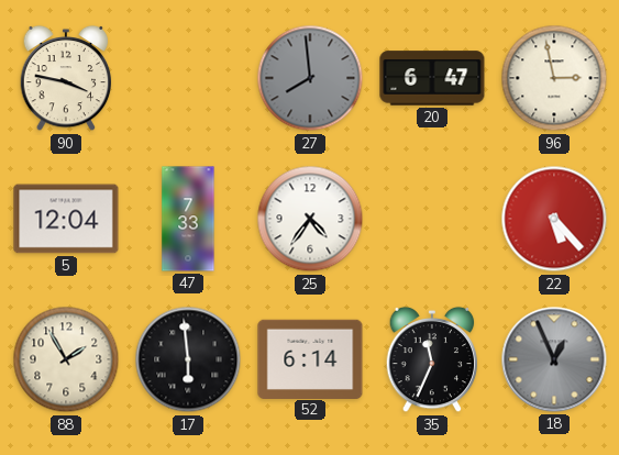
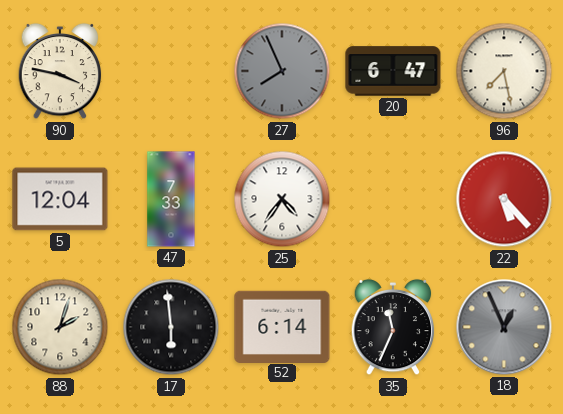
27: 7:59 -> 7:56
96: 2:58 -> 7:28
88: 1:55 -> 2:03
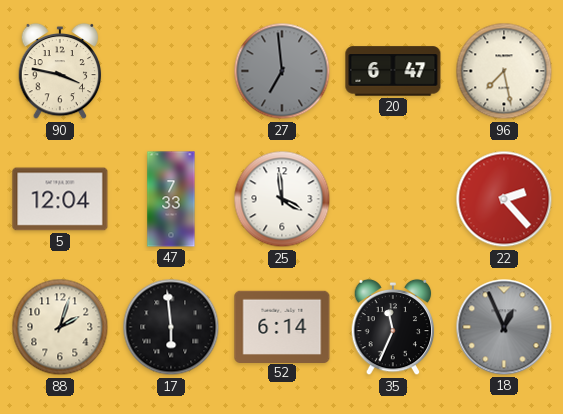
27: 7:56 -> 6:59
25: 4:36 -> 3:59
22: 5:23 -> 2:23
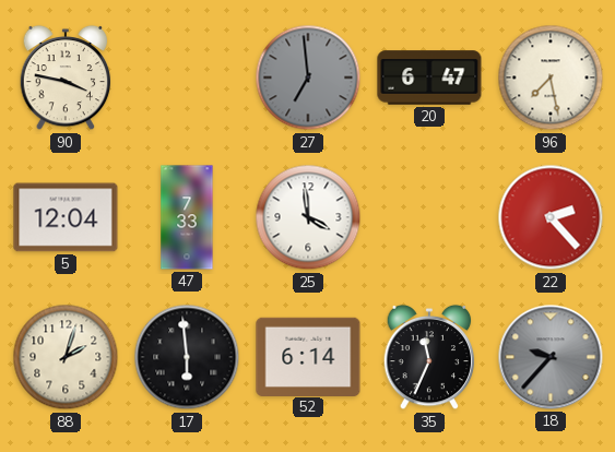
18: 12:56 -> 9:37
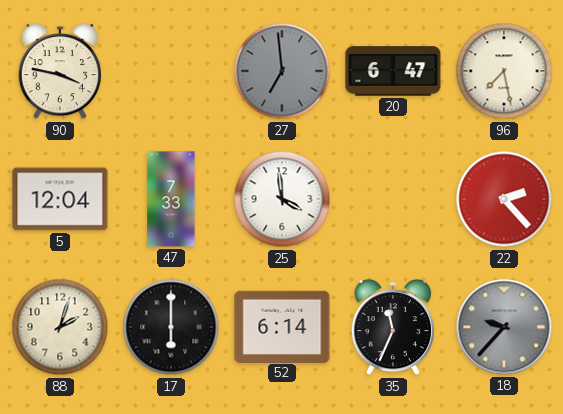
17: 5:59 -> 6:00
